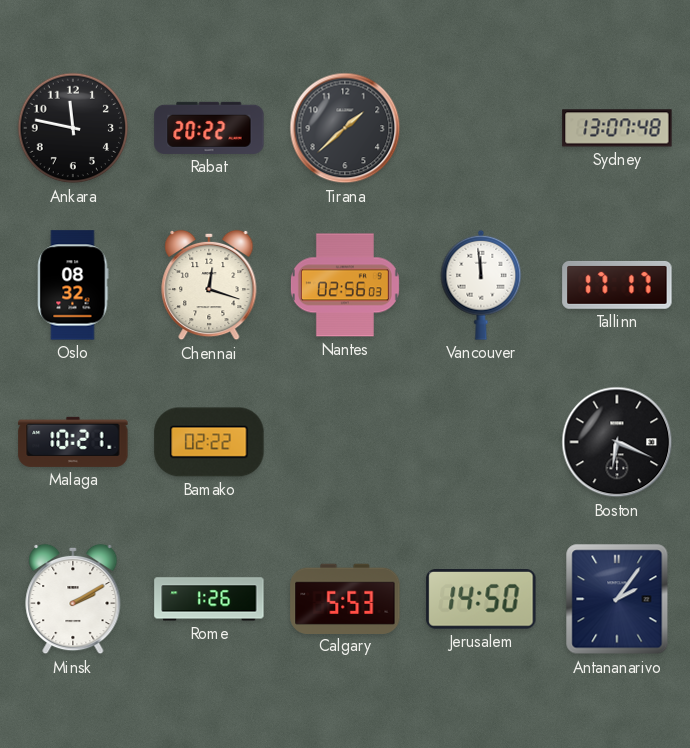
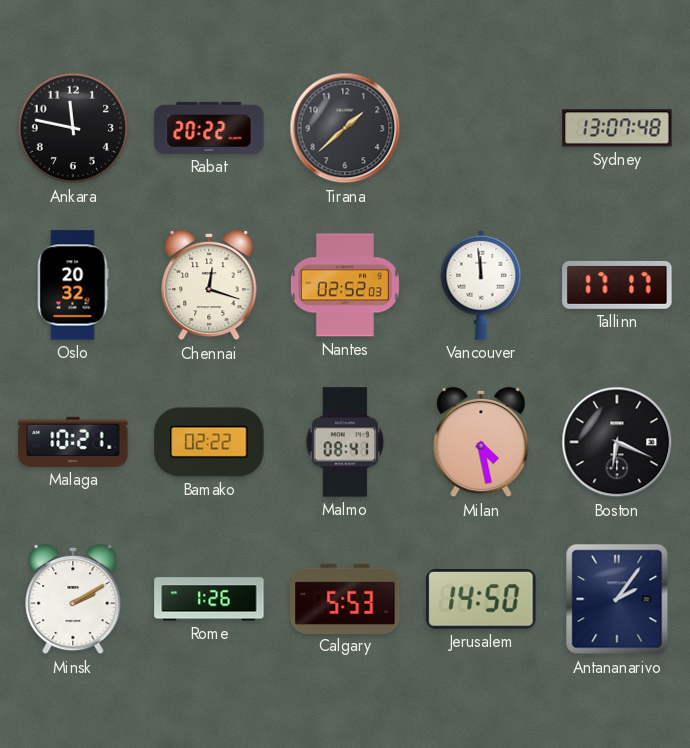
Oslo: 08:32 -> 20:32
Nantes: 02:56 -> 02:52
Malmo: none -> 08:41
Milan: none -> 4:28
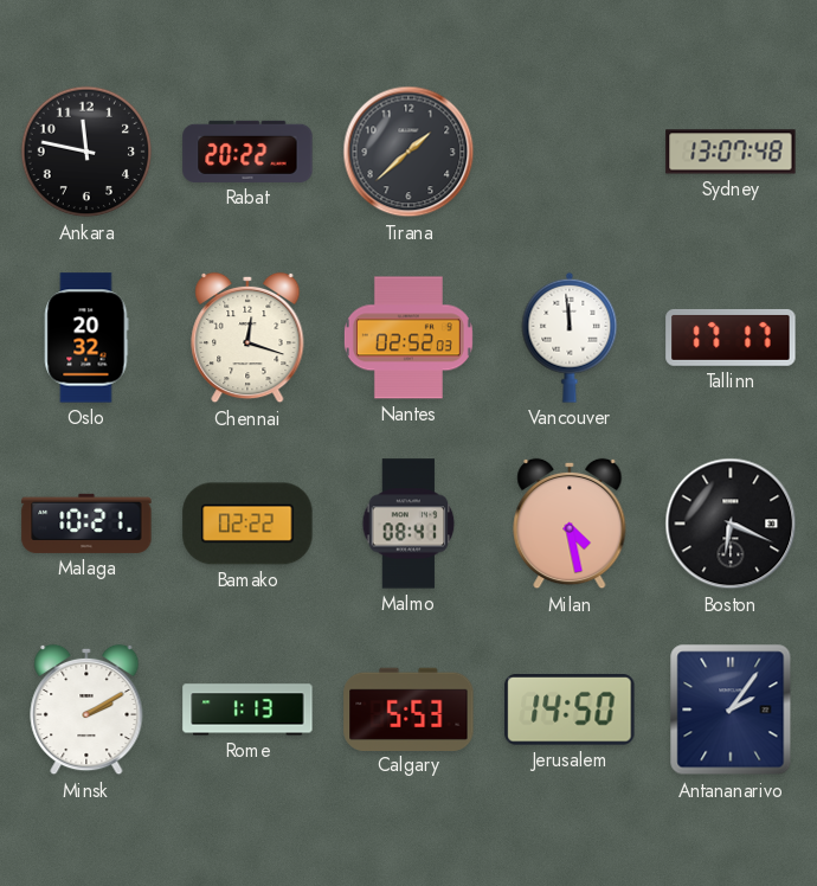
Rome: 1:26 -> 1:13
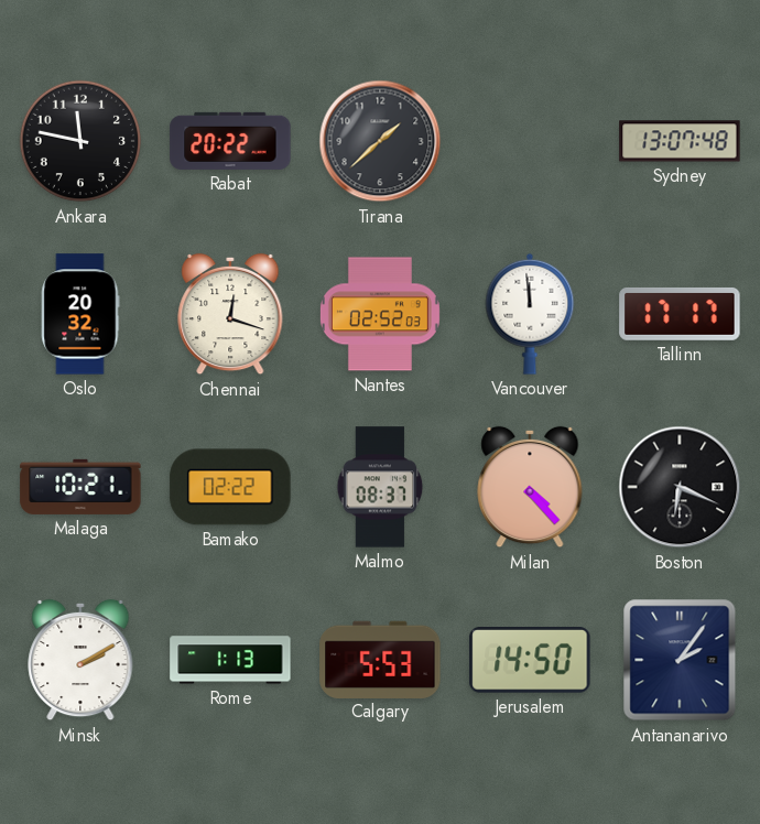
Malmo: 08:41 -> 08:37
Milan: 4:28 -> 4:23
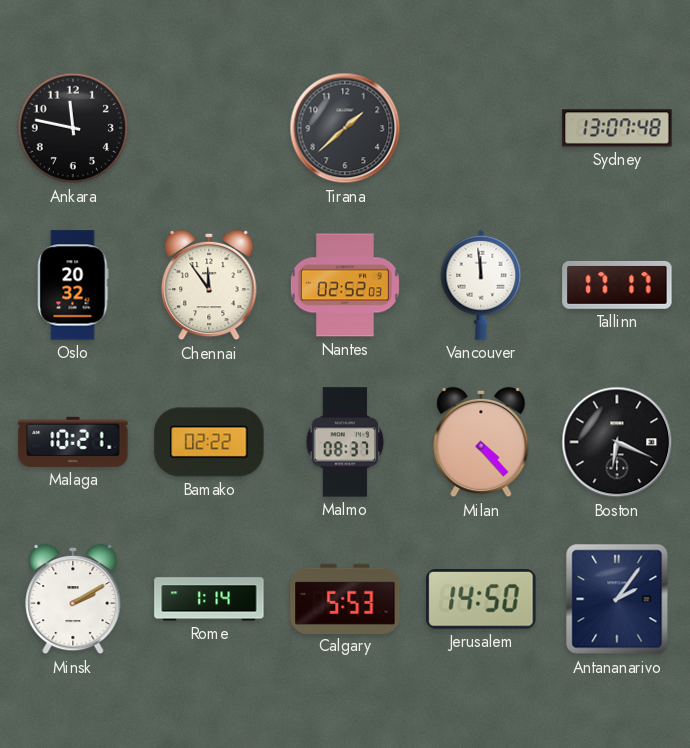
Rabat: 20:22 -> none
Chennai: 12:18 -> 11:54
Rome: 1:13 -> 1:14
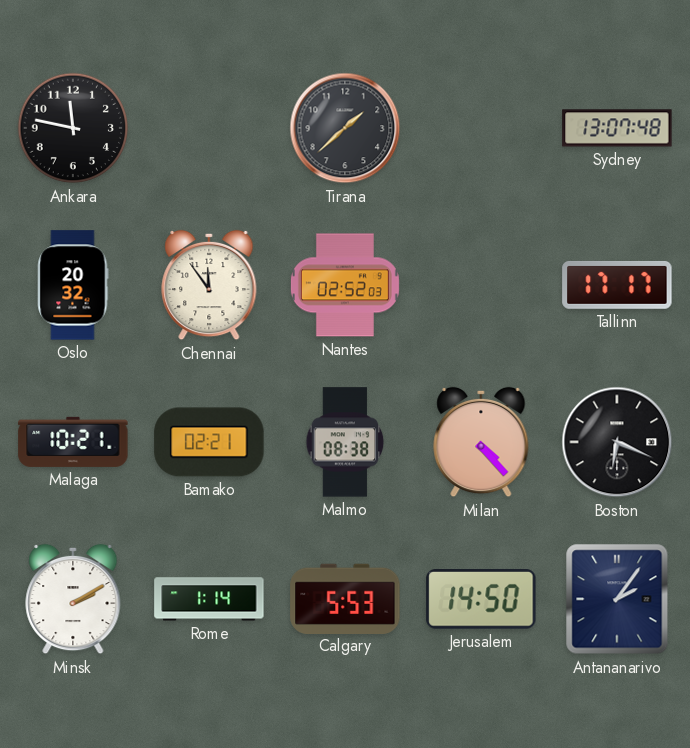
Vancouver: 11:59 -> none
Bamako: 02:22 -> 02:21
Malmo: 08:37 -> 08:38
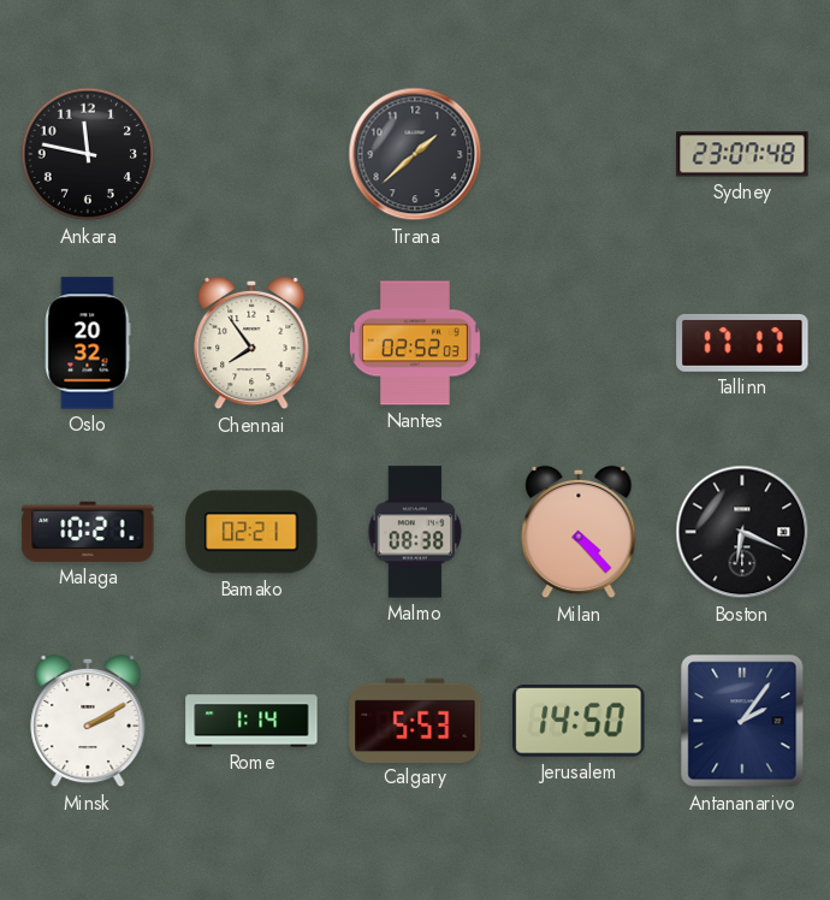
Sydney: 13:07 -> 23:07
Chennai: 11:54 -> 7:54
